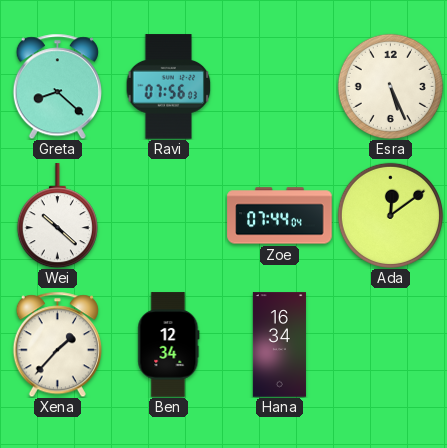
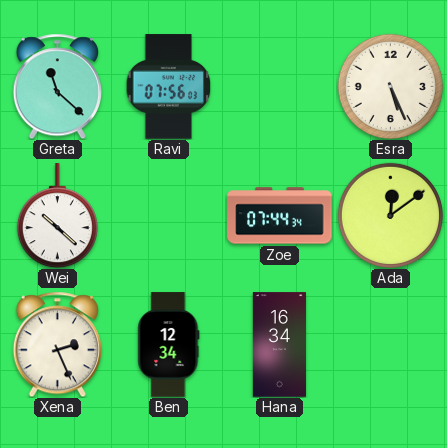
Greta: 8:22 -> 11:22
Zoe: 07:44:04 -> 07:44:34
Xena: 1:37 -> 2:26
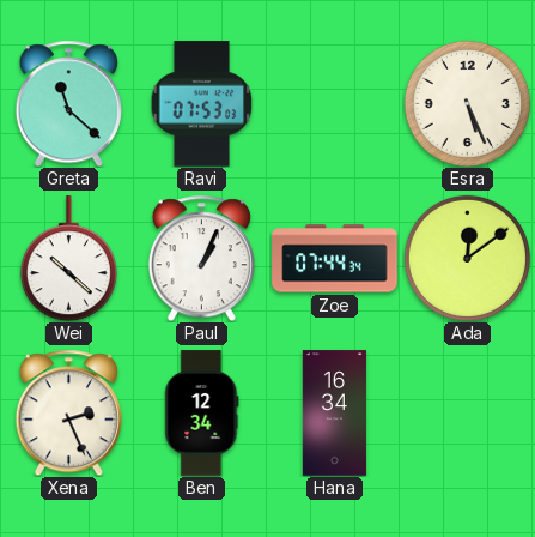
Ravi: 07:56 -> 07:53
Paul: none -> 1:04
